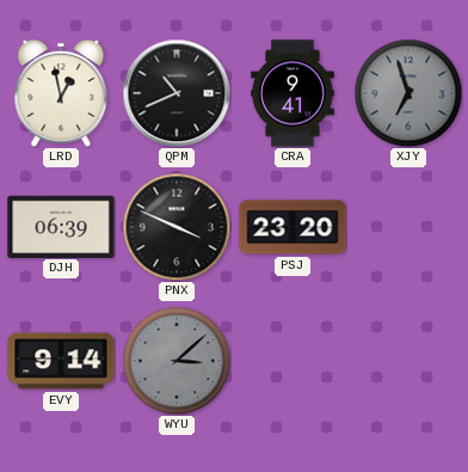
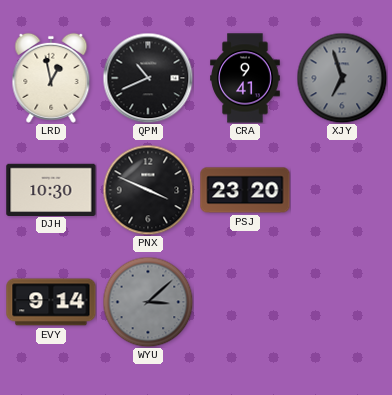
DJH: 06:39 -> 10:30
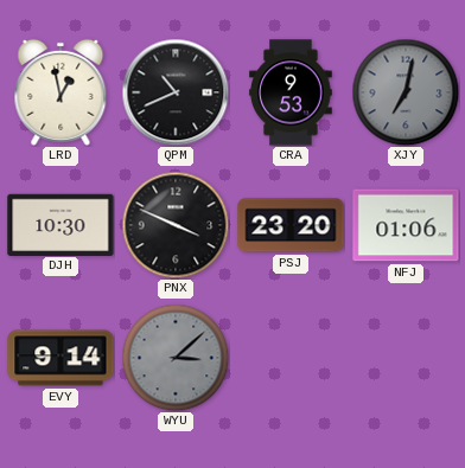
CRA: 9:41 -> 9:53
XJY: 6:57 -> 7:02
NFJ: none -> 01:06
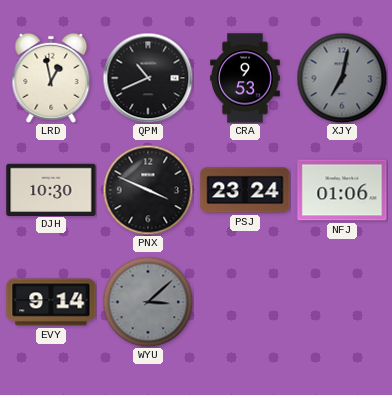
PSJ: 23:20 -> 23:24
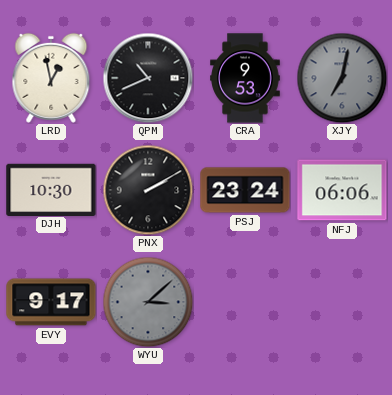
PNX: 3:49 -> 2:10
NFJ: 01:06 -> 06:06
EVY: 9:14 -> 9:17
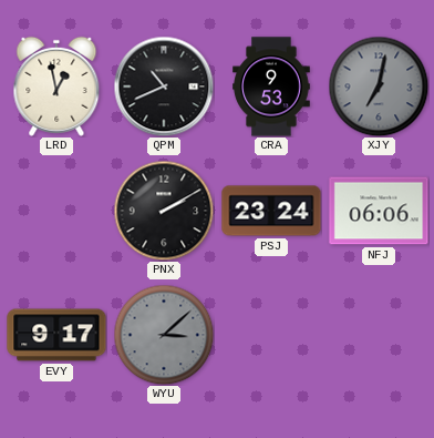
DJH: 10:30 -> none
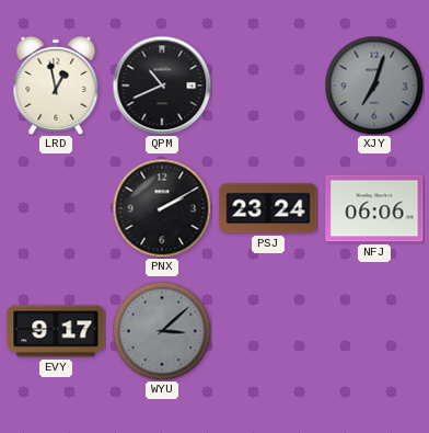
CRA: 9:53 -> none
XJY: 7:02 -> 7:03
